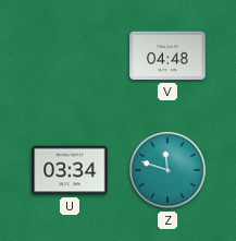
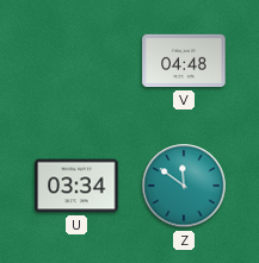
Z: 11:48 -> 11:51
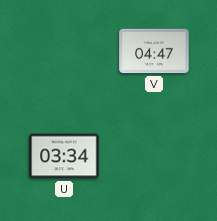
V: 04:48 -> 04:47
Z: 11:51 -> none
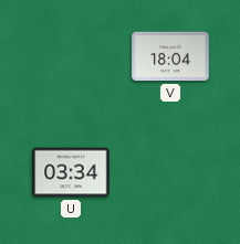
V: 04:47 -> 18:04
